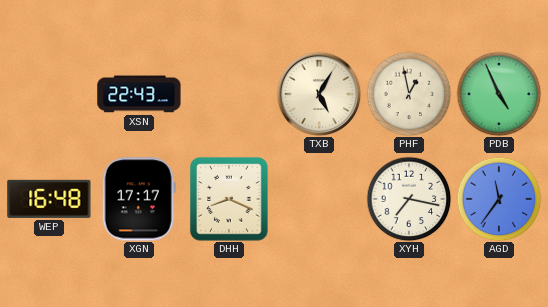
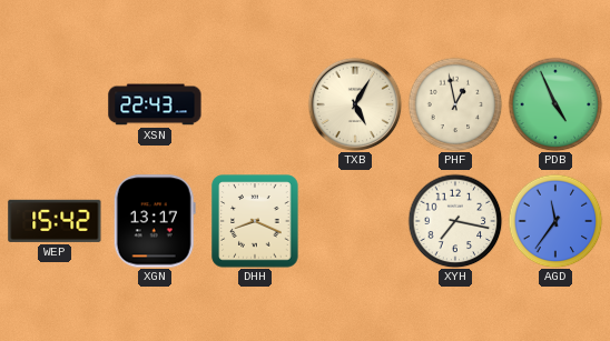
WEP: 16:48 -> 15:42
XGN: 17:17 -> 13:17
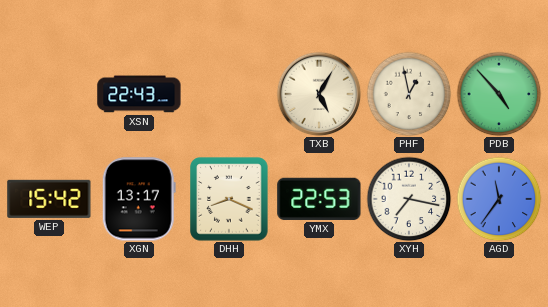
PDB: 4:56 -> 4:53
YMX: none -> 22:53
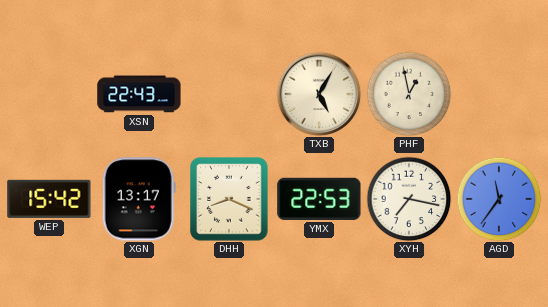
PDB: 4:53 -> none
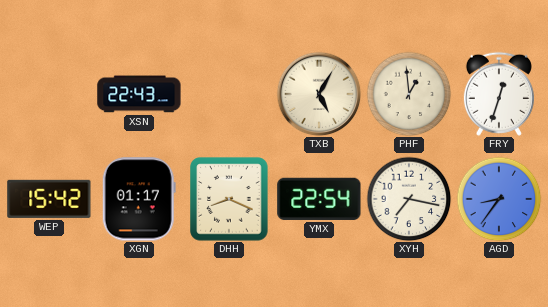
PHF: 12:58 -> 12:59
FRY: none -> 12:33
XGN: 13:17 -> 01:17
YMX: 22:53 -> 22:54
AGD: 11:36 -> 8:36
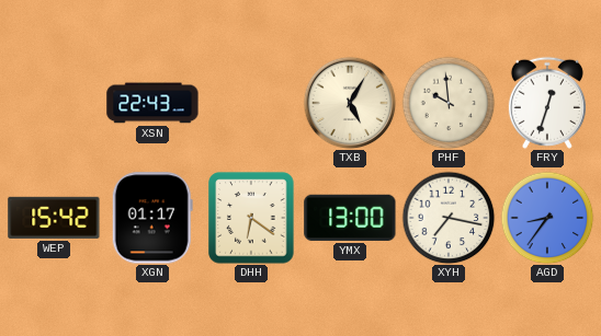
PHF: 12:59 -> 9:59
DHH: 8:19 -> 6:21
YMX: 22:54 -> 13:00
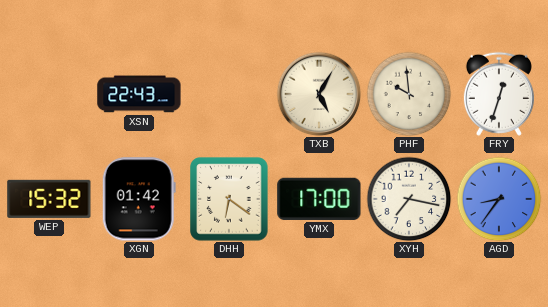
WEP: 15:42 -> 15:32
XGN: 01:17 -> 01:42
YMX: 13:00 -> 17:00
